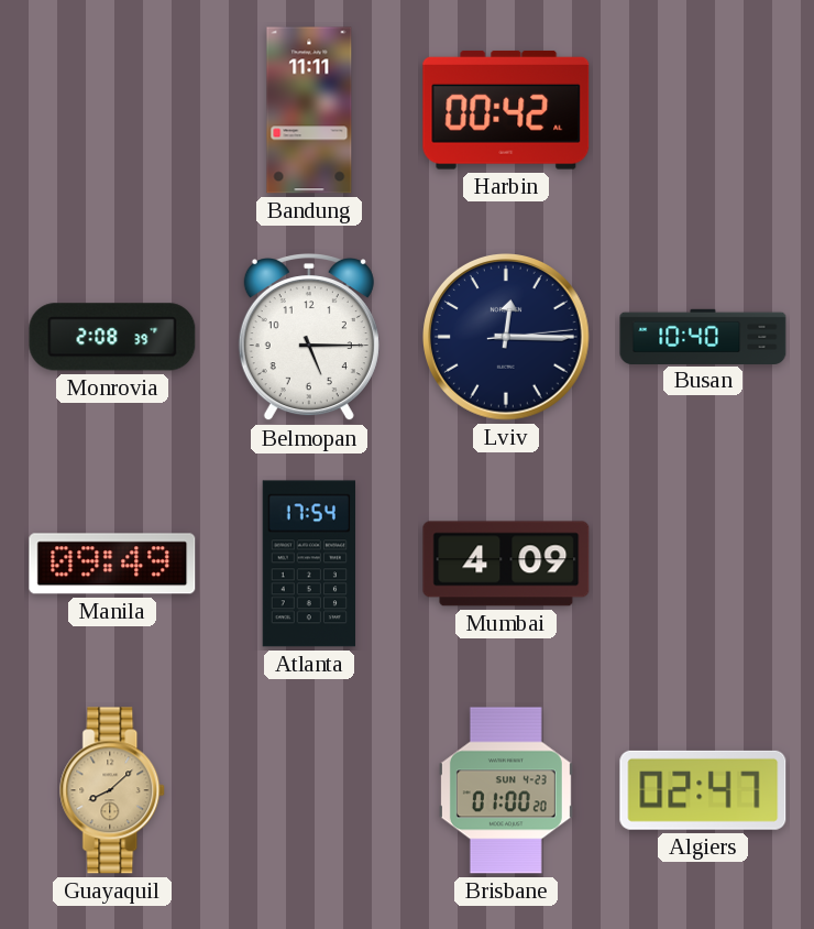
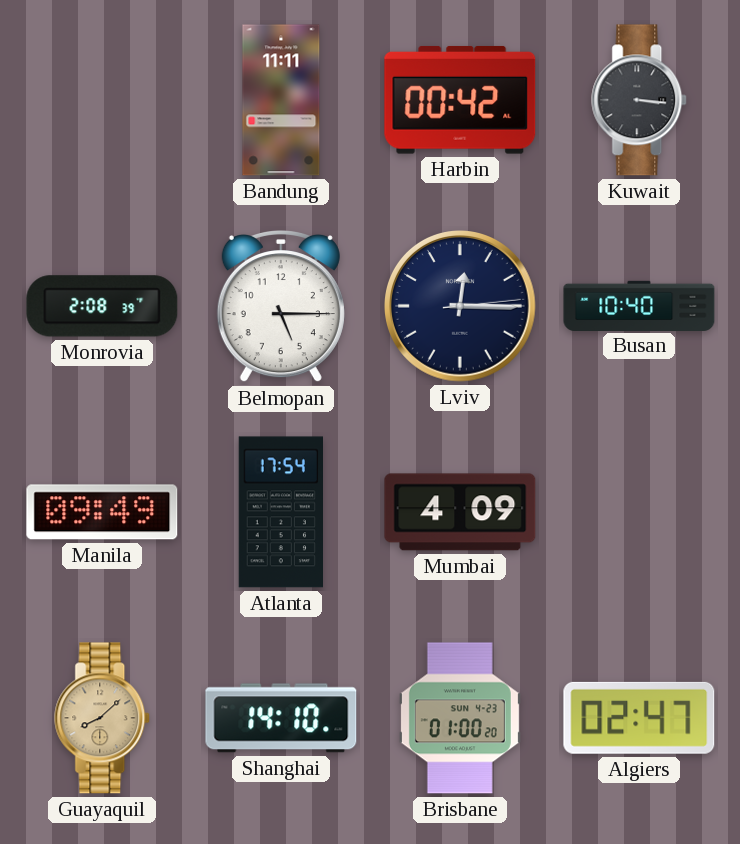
Kuwait: none -> 3:16
Shanghai: none -> 14:10
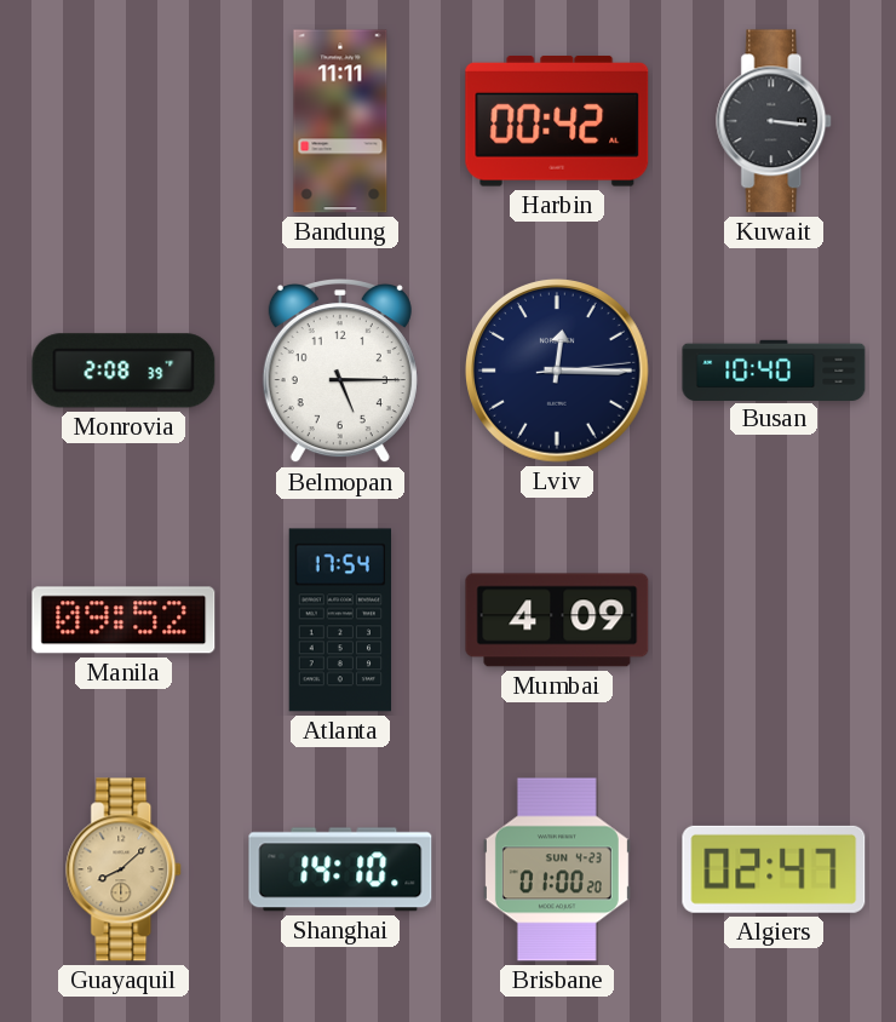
Manila: 09:49 -> 09:52
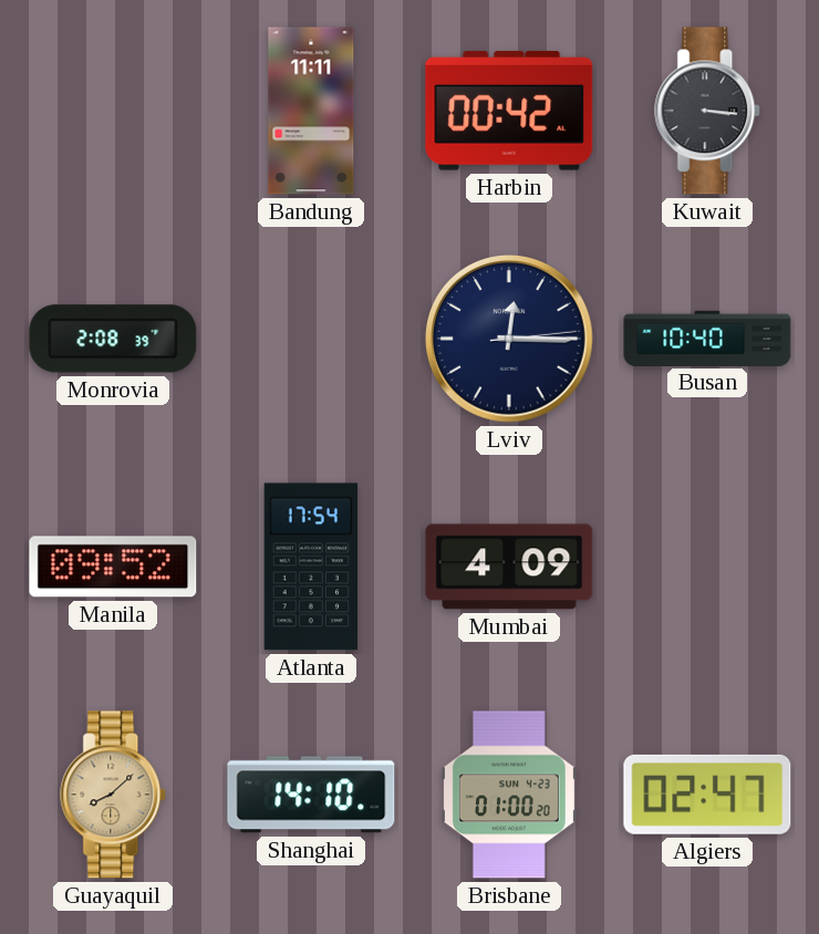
Belmopan: 5:15 -> none
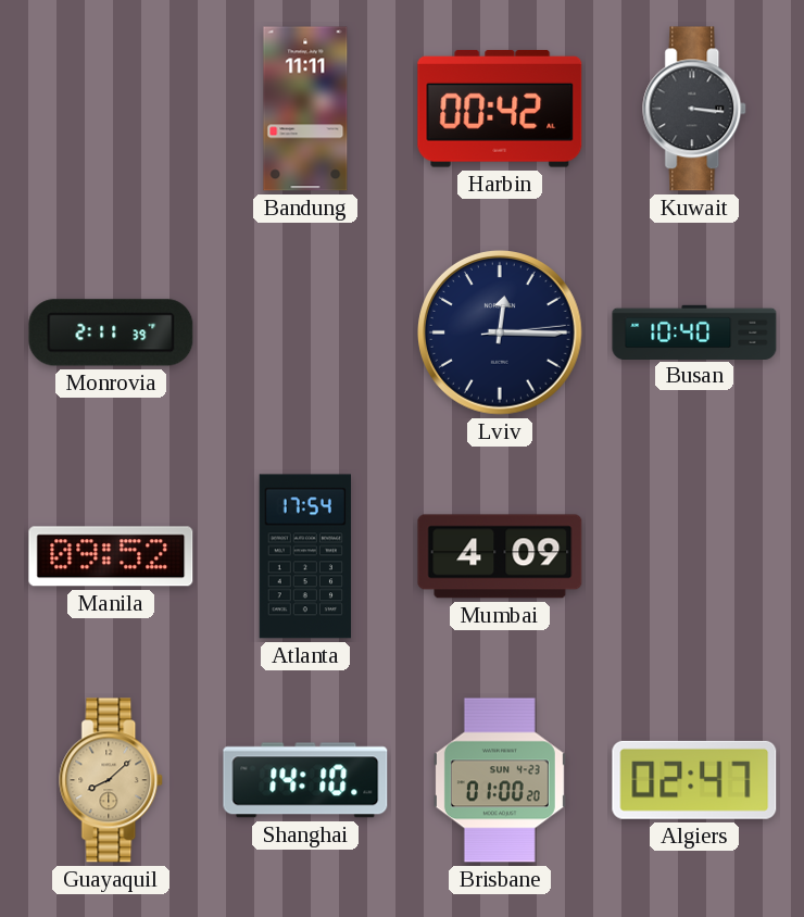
Monrovia: 2:08 -> 2:11
